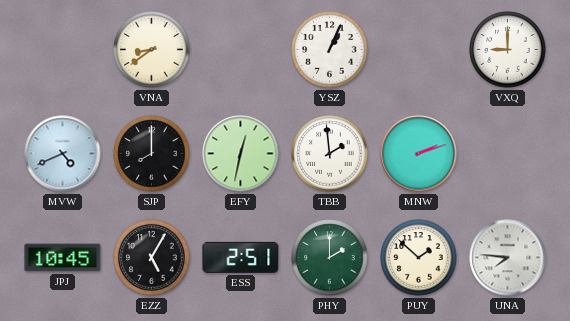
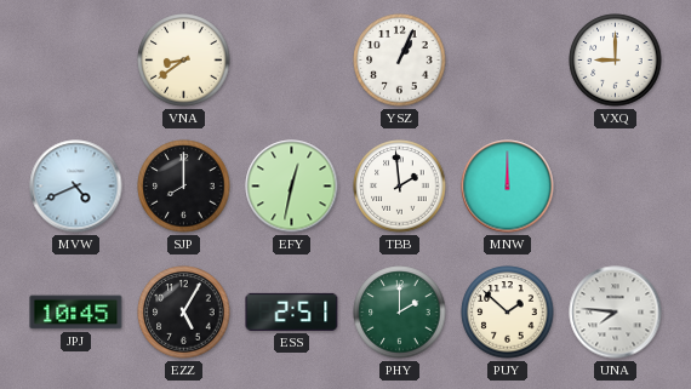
MNW: 2:12 -> 12:00
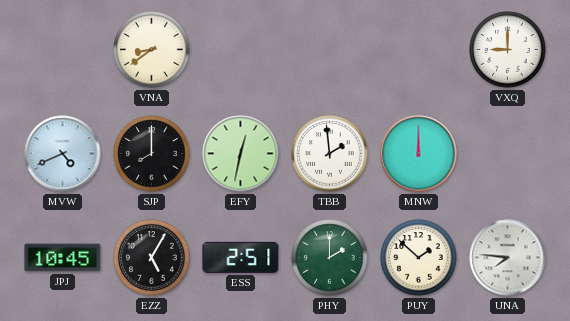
YSZ: 1:04 -> none
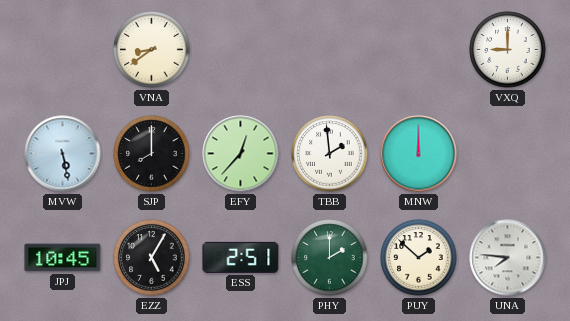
MVW: 4:41 -> 5:28
EFY: 12:32 -> 12:37
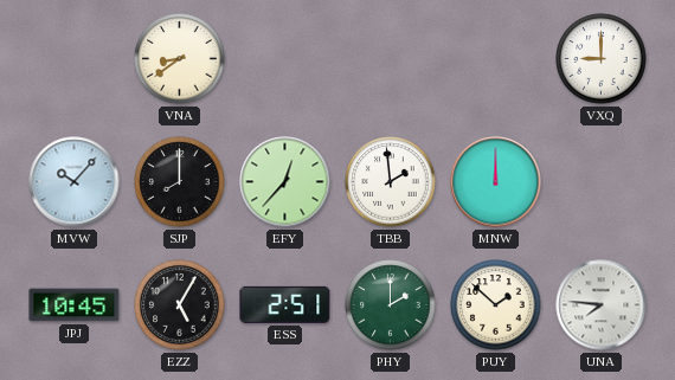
MVW: 5:28 -> 10:07
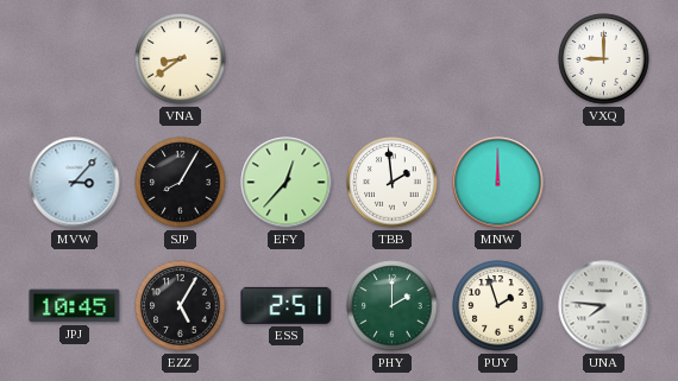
MVW: 10:07 -> 3:07
SJP: 8:00 -> 8:05
PUY: 1:52 -> 1:57
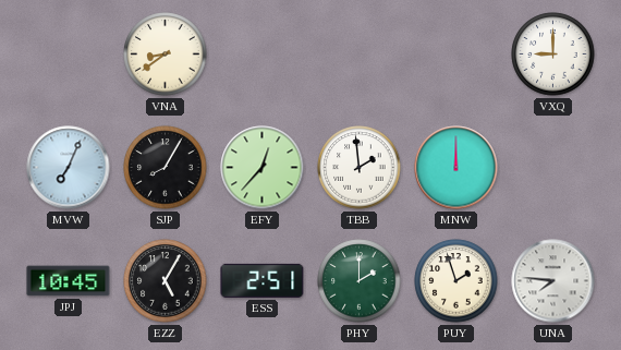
MVW: 3:07 -> 7:04
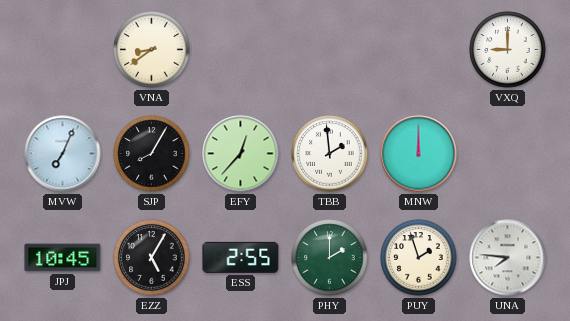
ESS: 2:51 -> 2:55
